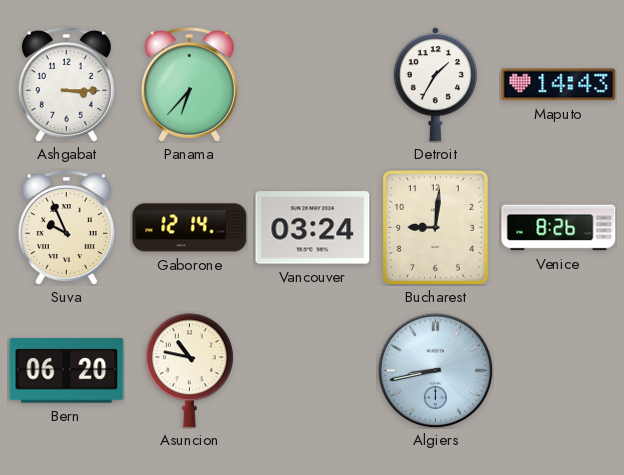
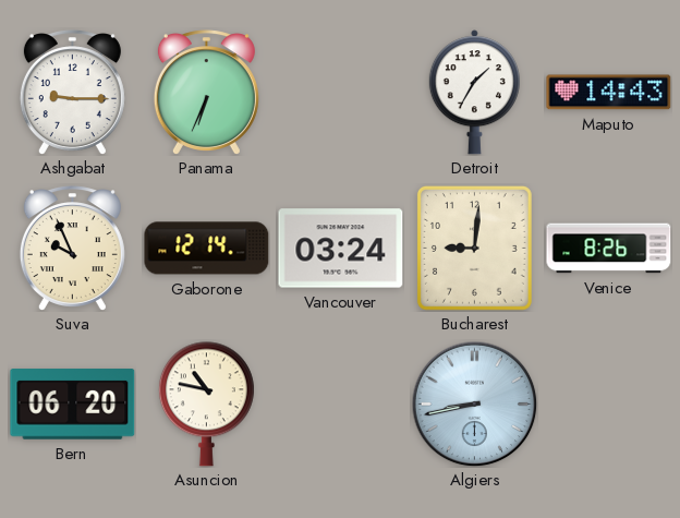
Ashgabat: 3:15 -> 9:15
Panama: 6:37 -> 6:34
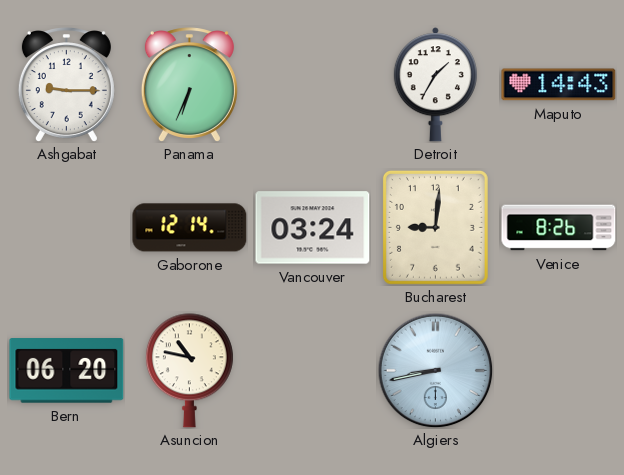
Suva: 9:56 -> none
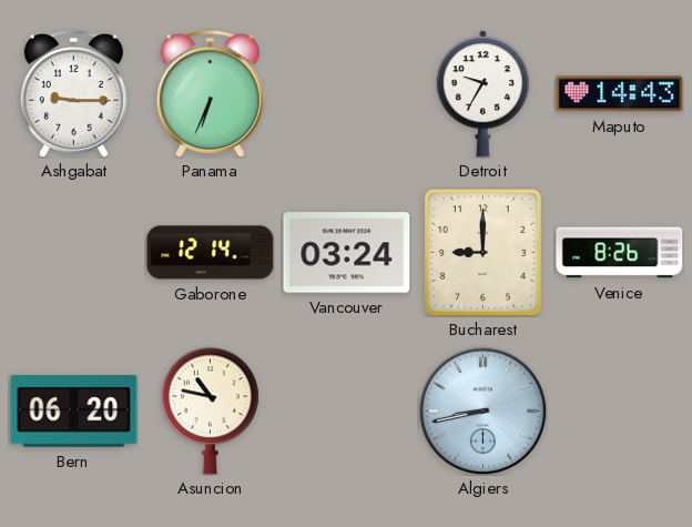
Detroit: 1:35 -> 9:35
Bucharest: 9:01 -> 9:00
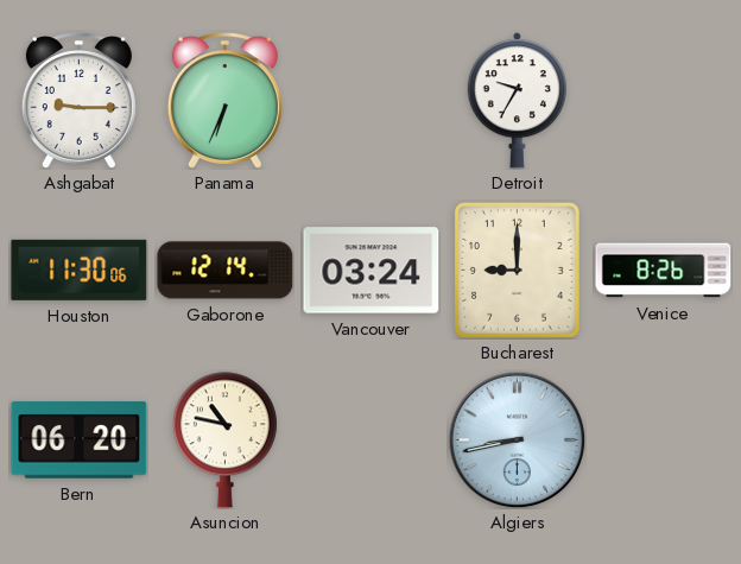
Maputo: 14:43 -> none
Houston: none -> 11:30
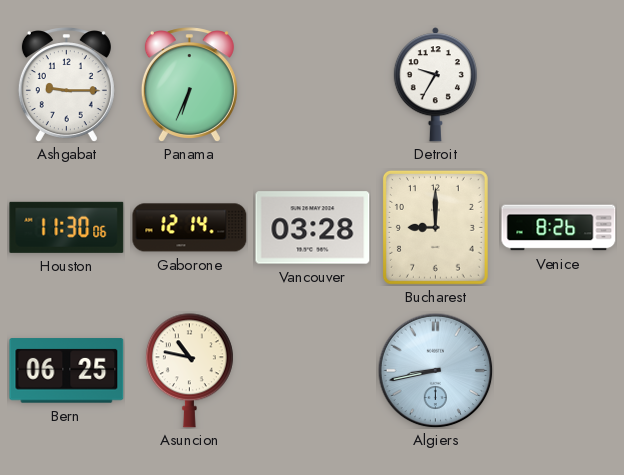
Vancouver: 03:24 -> 03:28
Bern: 06:20 -> 06:25
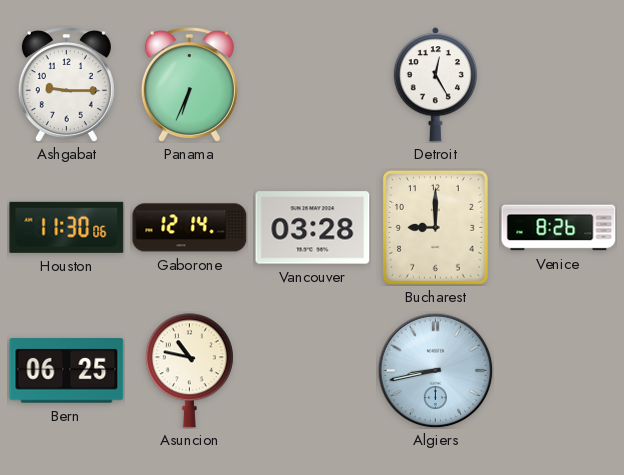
Detroit: 9:35 -> 12:25
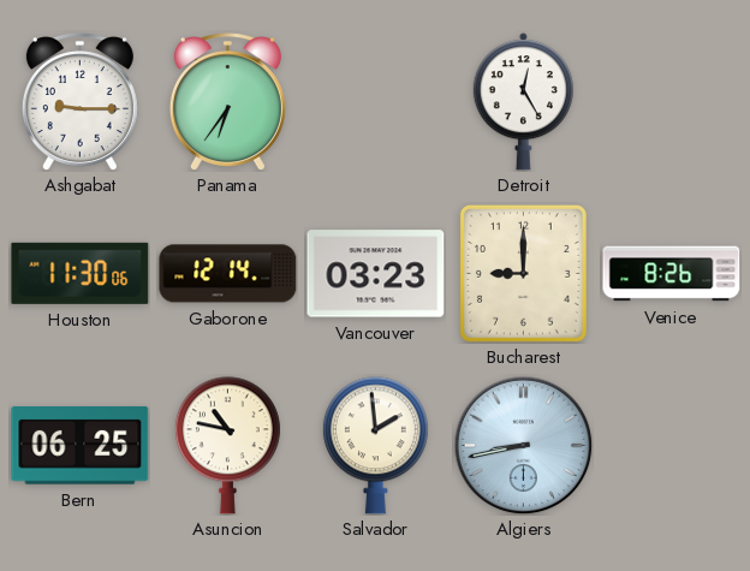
Panama: 6:34 -> 6:36
Vancouver: 03:28 -> 03:23
Salvador: none -> 1:59
